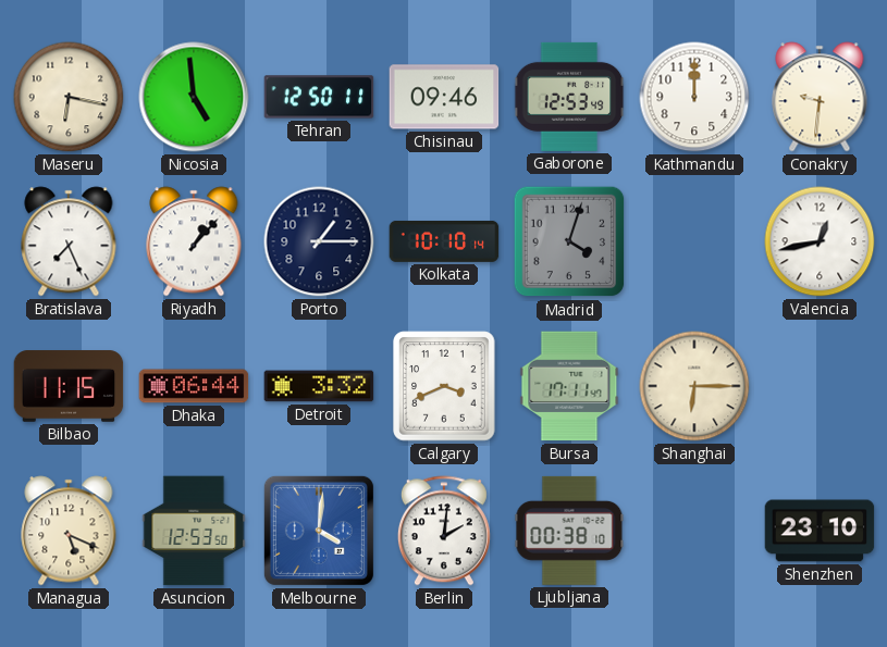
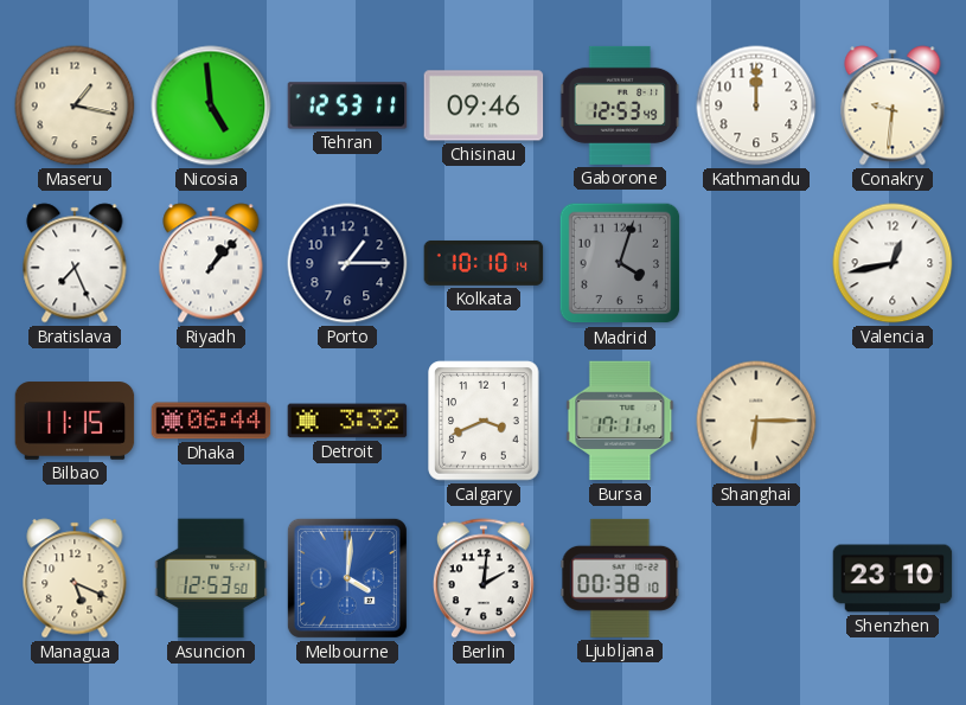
Maseru: 6:17 -> 1:17
Tehran: 12:50 -> 12:53
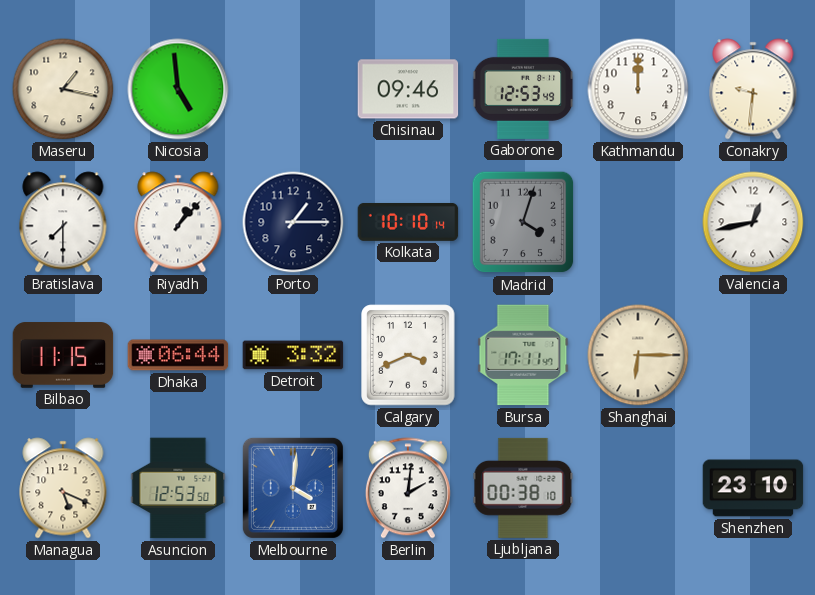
Tehran: 12:53 -> none
Bratislava: 7:26 -> 7:30
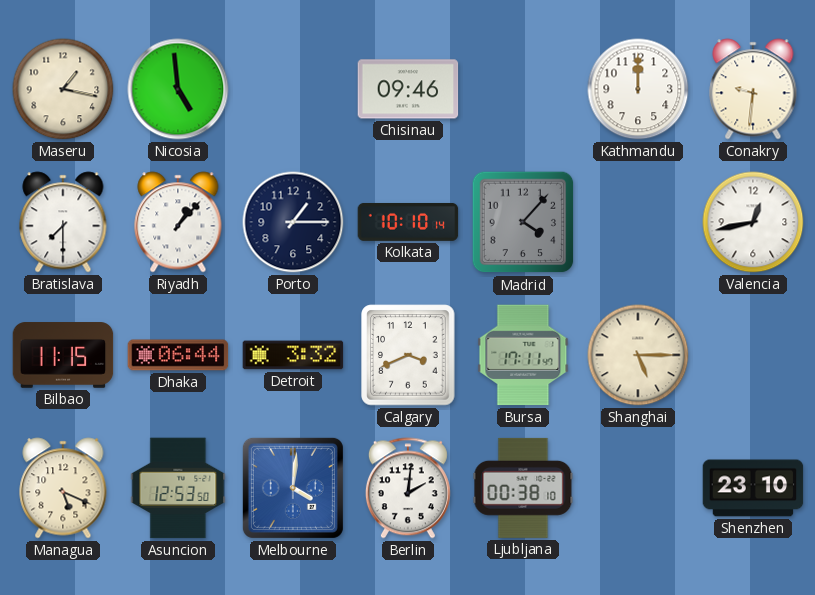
Gaborone: 12:53 -> none
Madrid: 4:03 -> 4:07
Shanghai: 6:15 -> 5:15
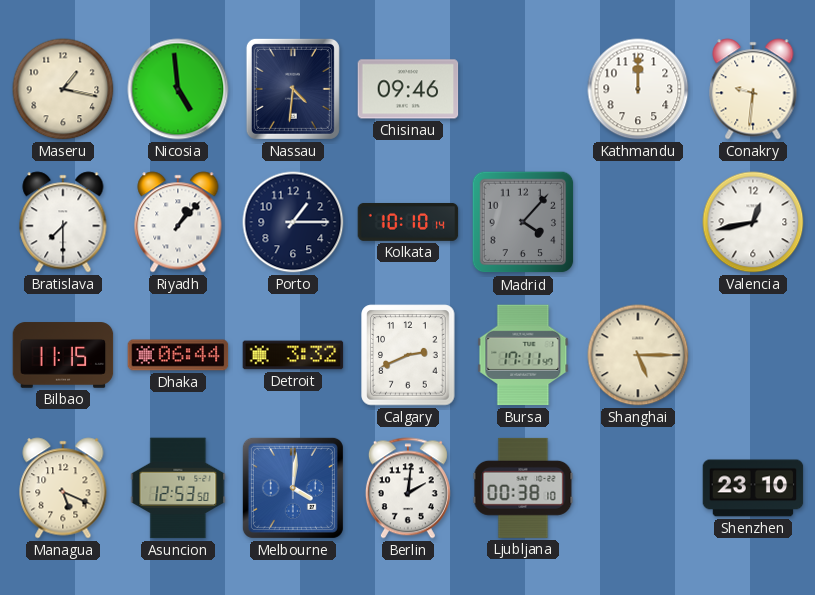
Nassau: none -> 4:31
Calgary: 3:41 -> 2:41
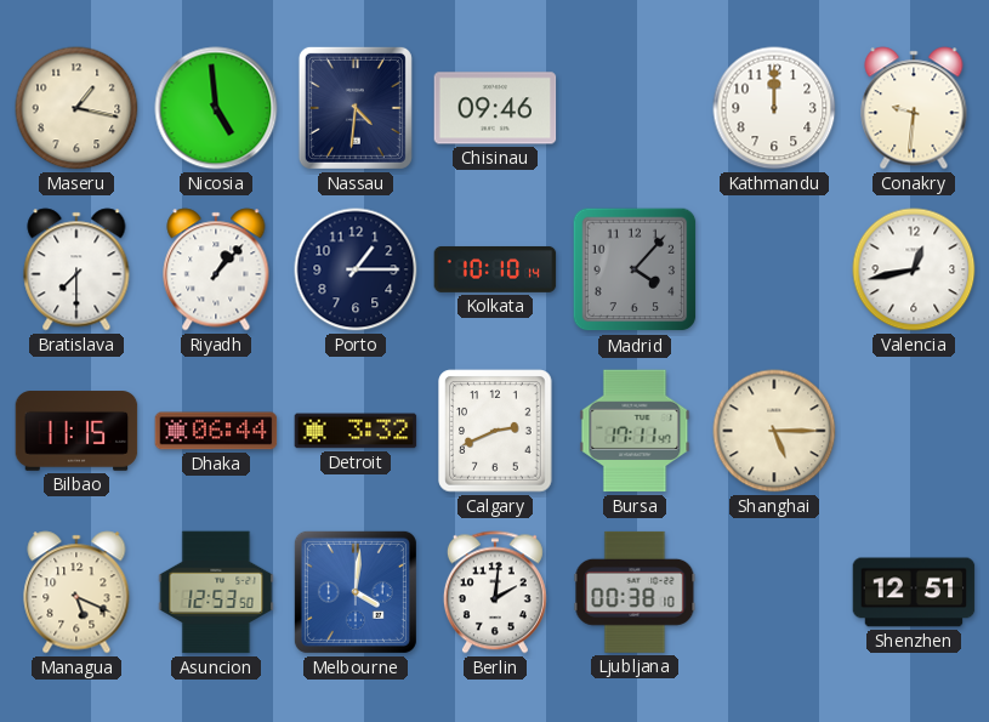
Shenzhen: 23:10 -> 12:51
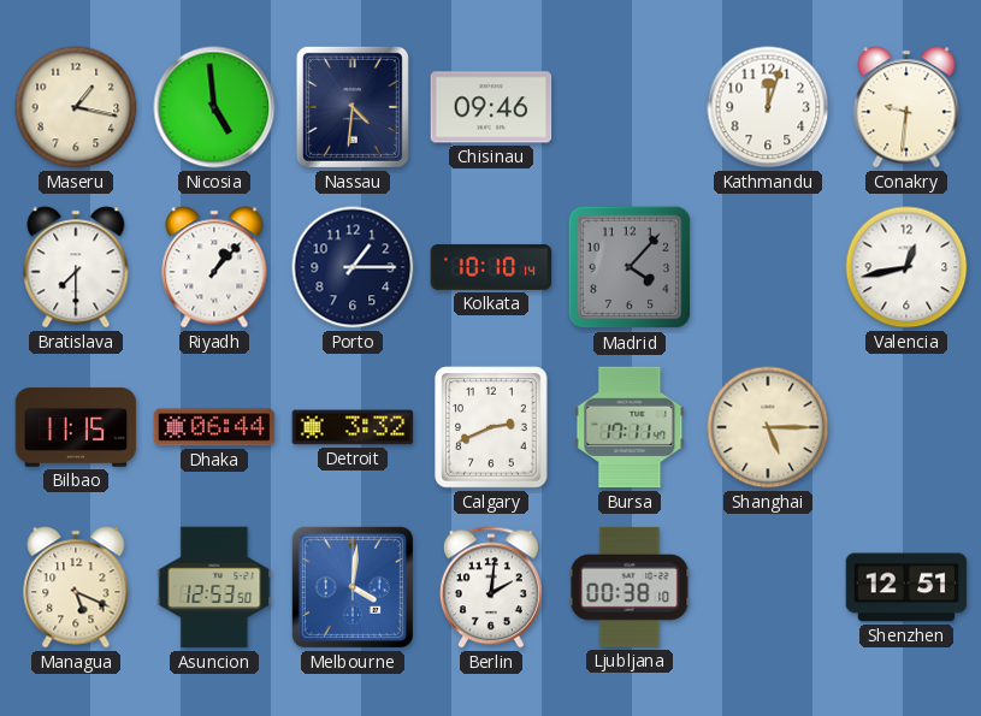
Kathmandu: 12:00 -> 12:03
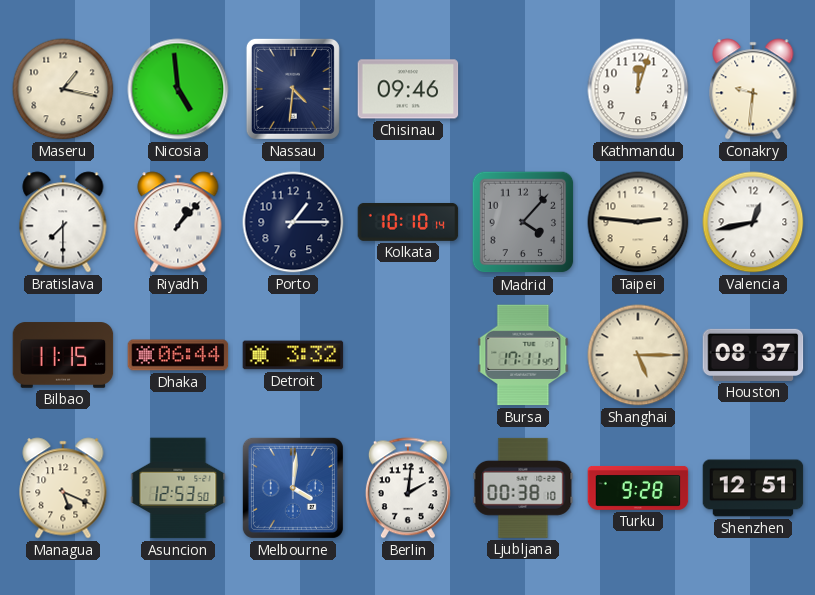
Taipei: none -> 2:46
Calgary: 2:41 -> none
Houston: none -> 08:37
Turku: none -> 9:28
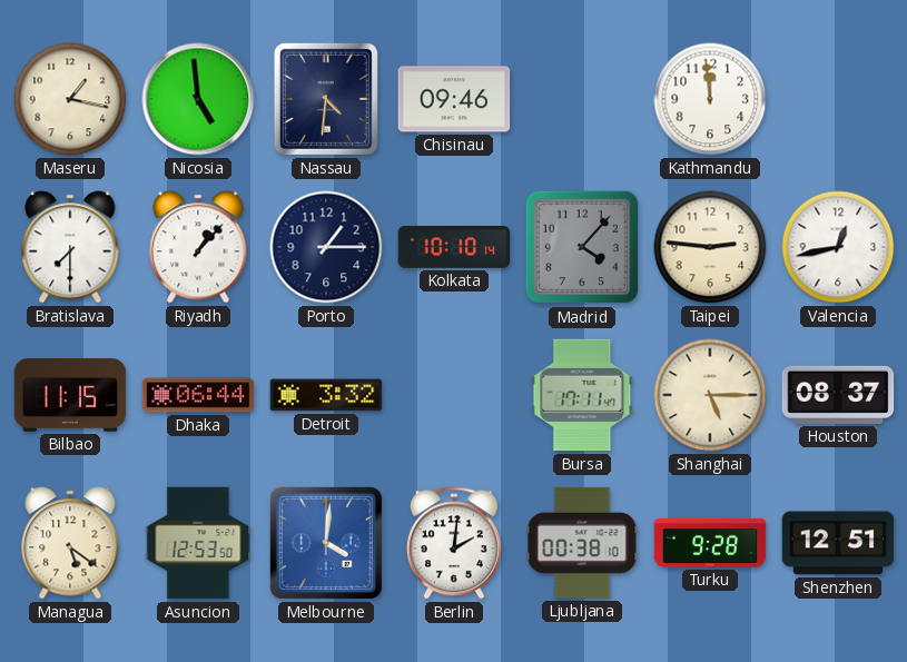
Kathmandu: 12:03 -> 11:59
Conakry: 9:31 -> none
Managua: 5:19 -> 5:21
